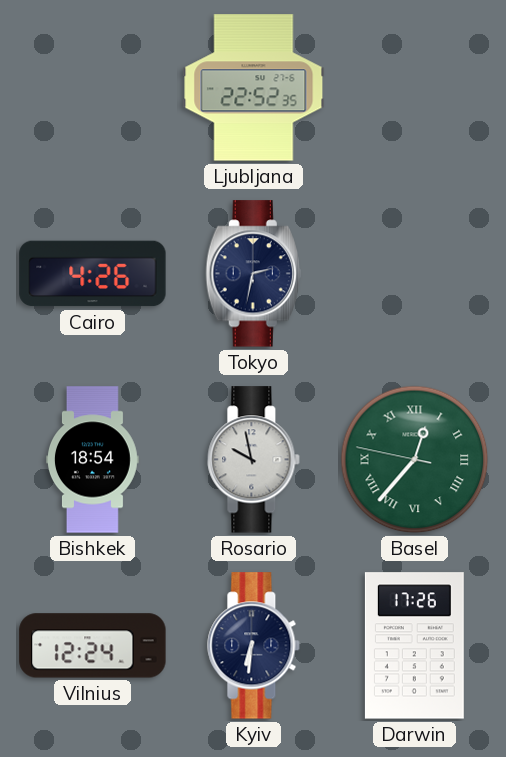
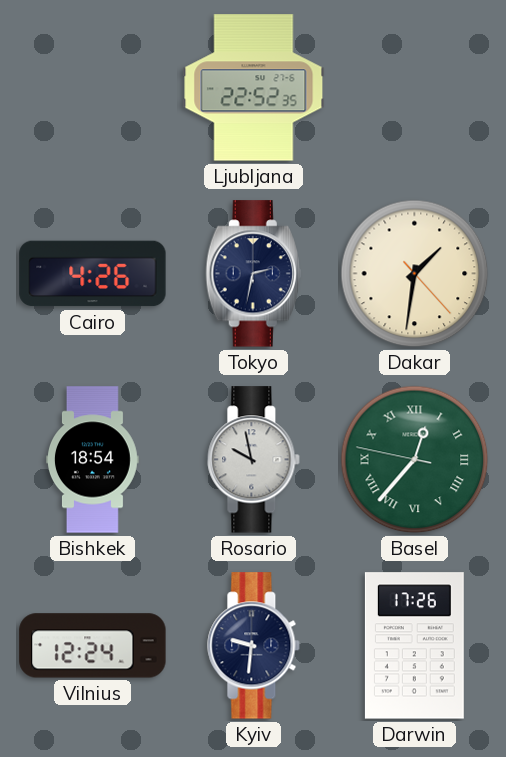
Dakar: none -> 1:31
Kyiv: 6:31 -> 9:31
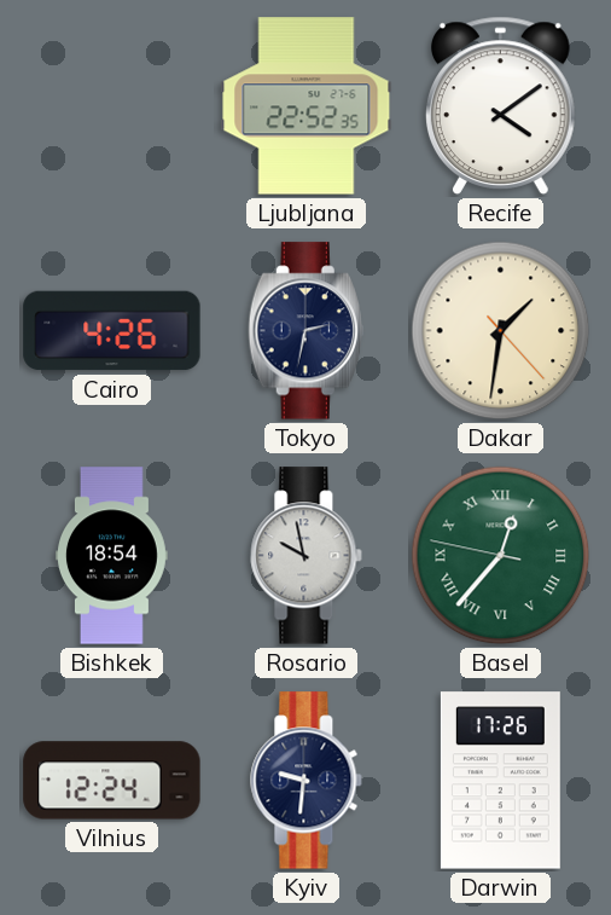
Recife: none -> 4:09
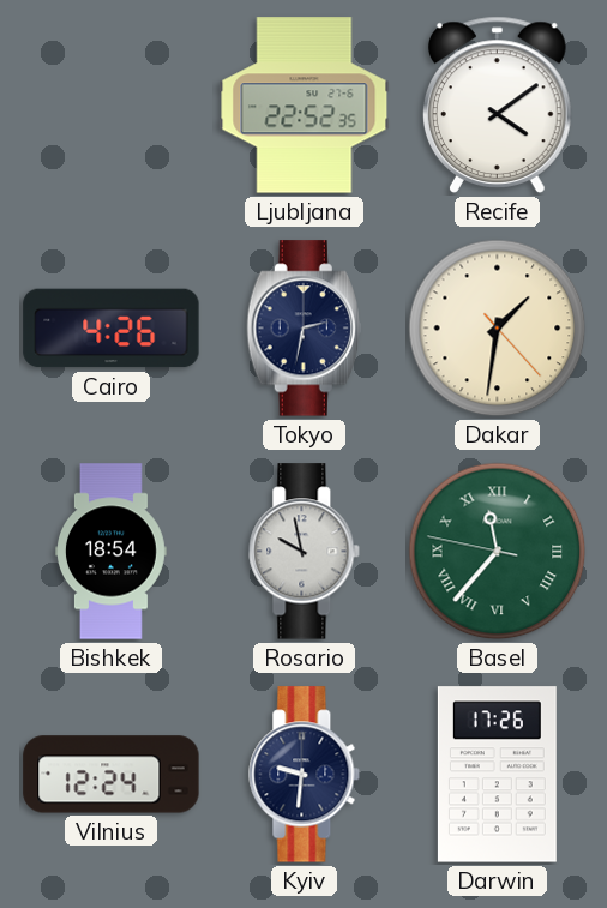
Basel: 12:36 -> 11:36
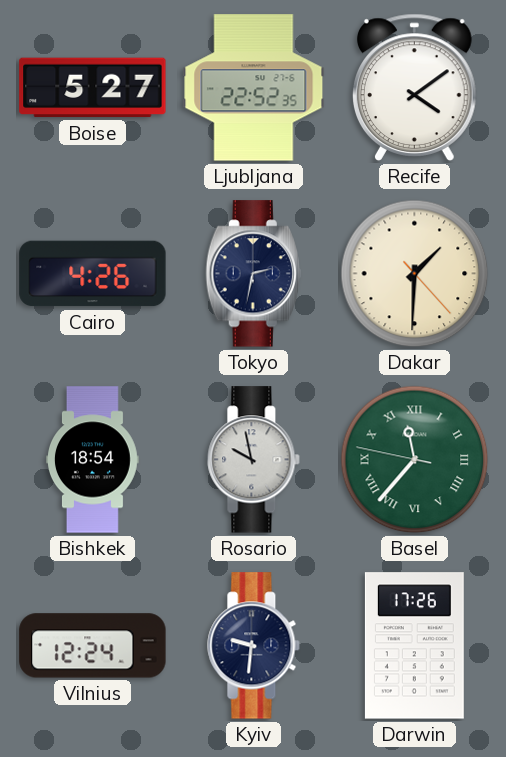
Boise: none -> 5:27
Dakar: 1:31 -> 1:30
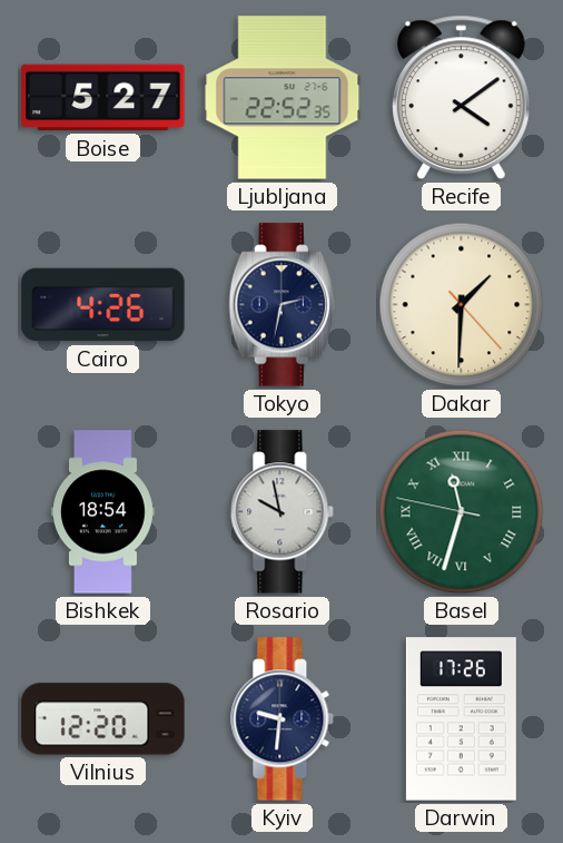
Basel: 11:36 -> 11:32
Vilnius: 12:24 -> 12:20
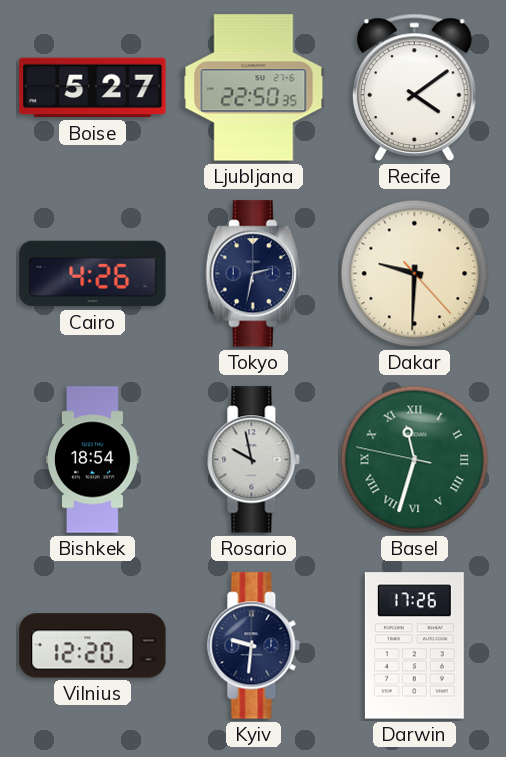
Ljubljana: 22:52 -> 22:50
Dakar: 1:30 -> 9:30
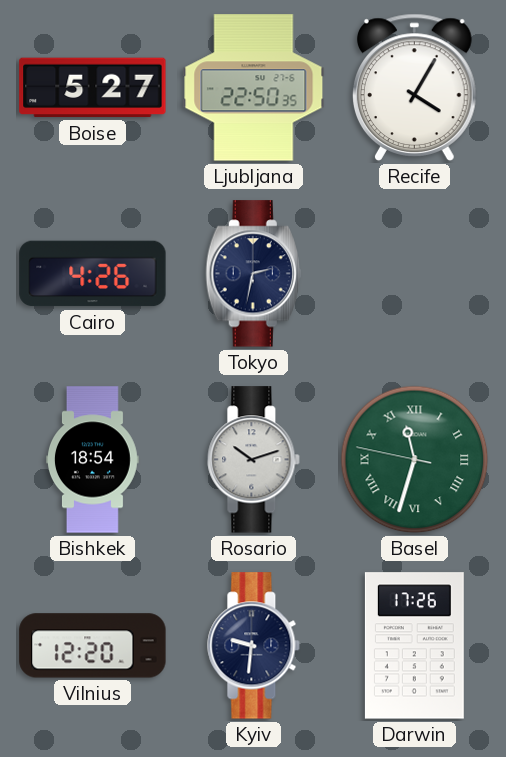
Recife: 4:09 -> 4:05
Dakar: 9:30 -> none
Rosario: 9:58 -> 10:12
